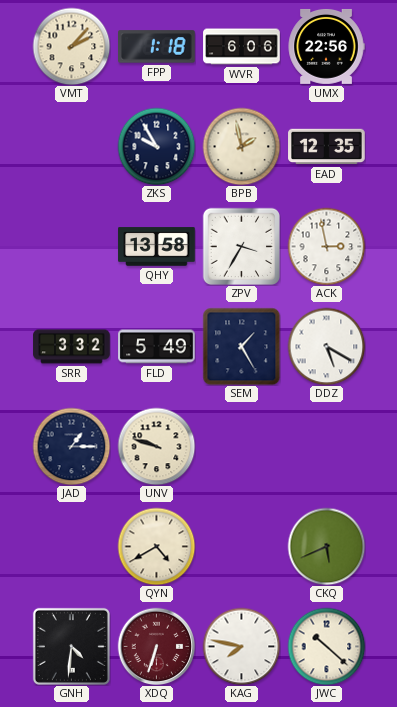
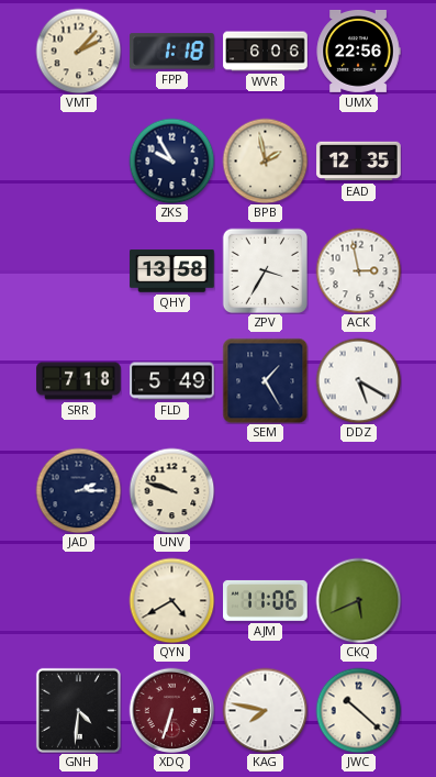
SRR: 3:32 -> 7:18
JAD: 1:15 -> 2:15
AJM: none -> 11:06
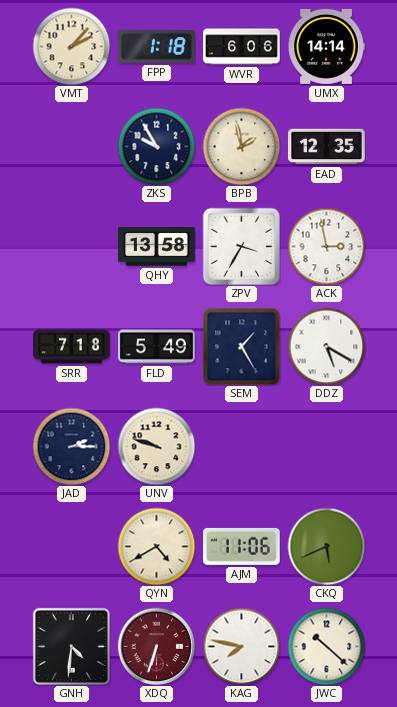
UMX: 22:56 -> 14:14
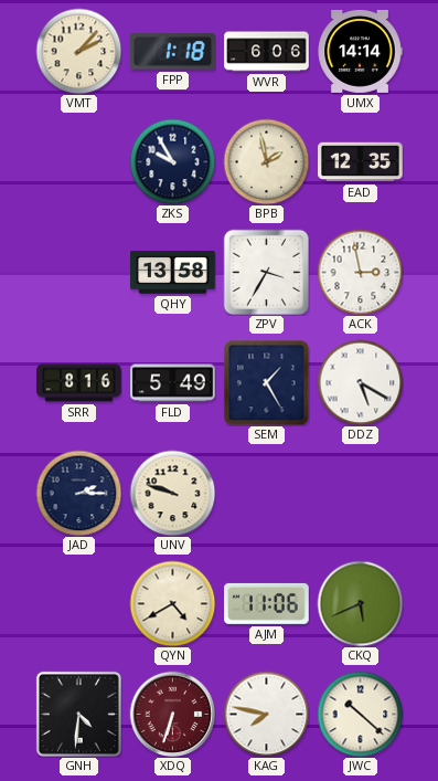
SRR: 7:18 -> 8:16
